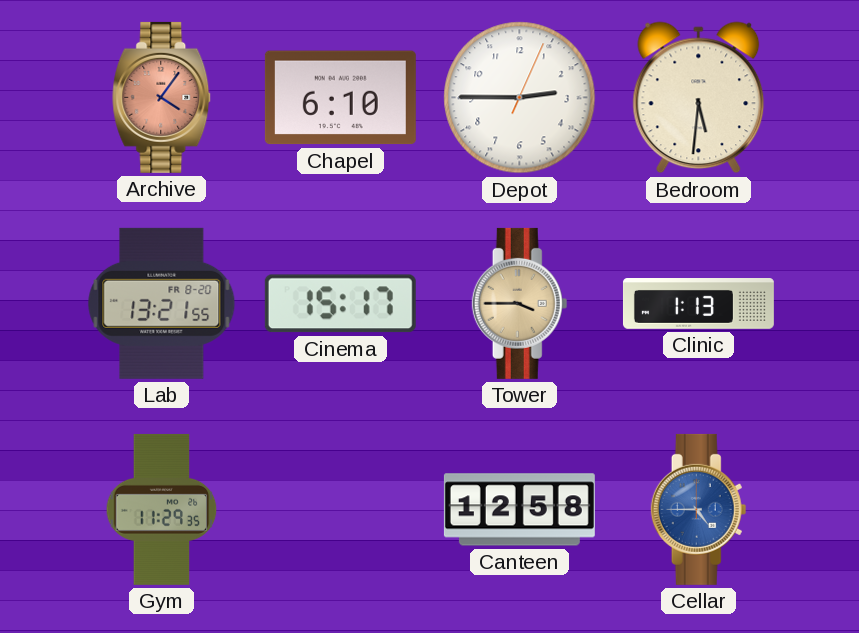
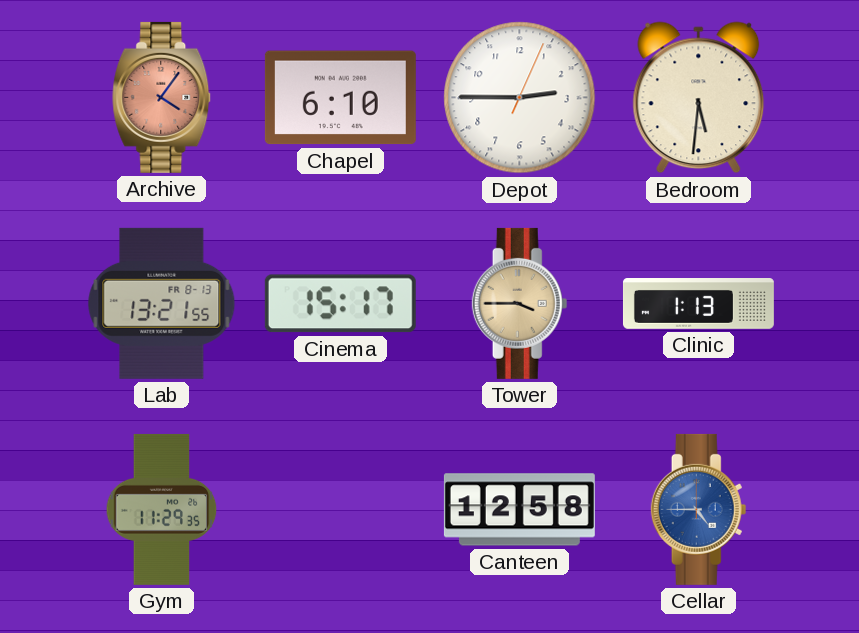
Lab date: FR 8-20 -> FR 8-13
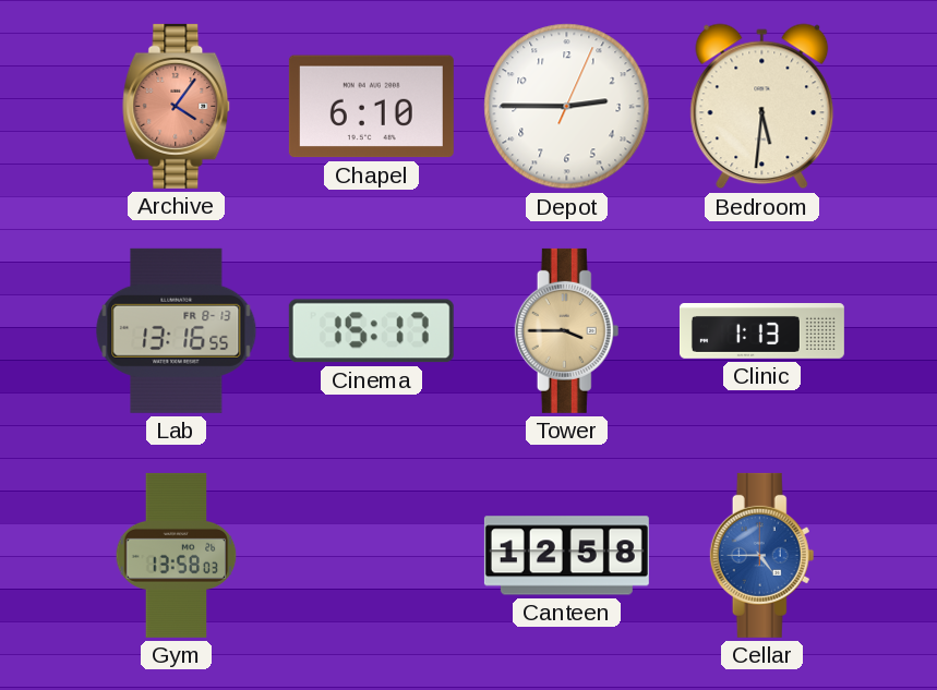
Lab: 13:21 -> 13:16
Gym: 11:29 -> 13:58
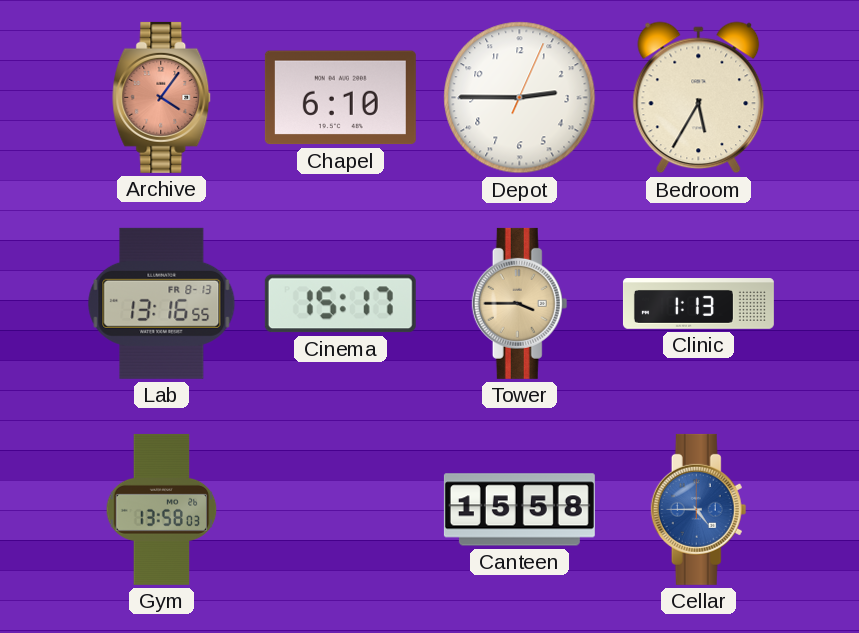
Bedroom: 5:31 -> 5:35
Canteen: 12:58 -> 15:58
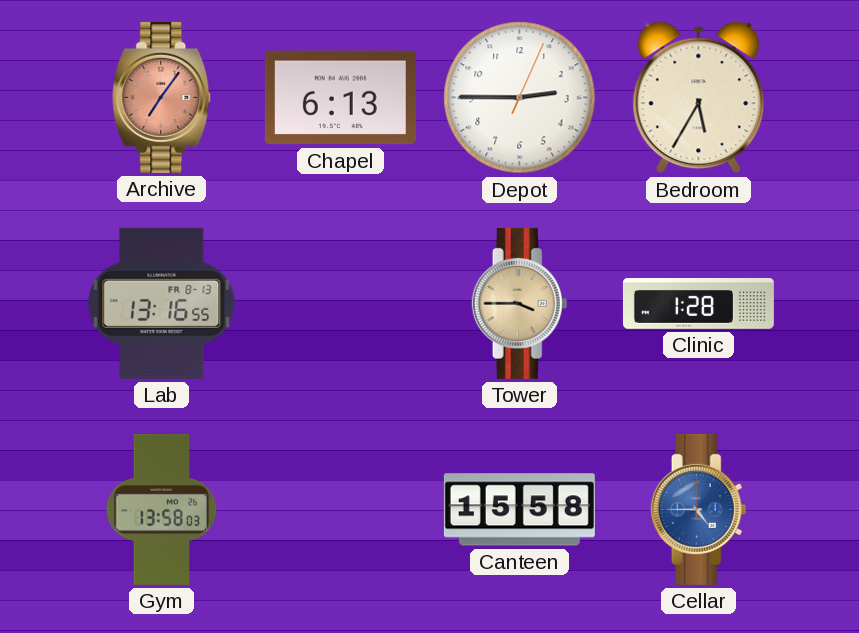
Archive: 4:06 -> 7:06
Chapel: 6:10 -> 6:13
Cinema: 15:17 -> none
Clinic: 1:13 -> 1:28
